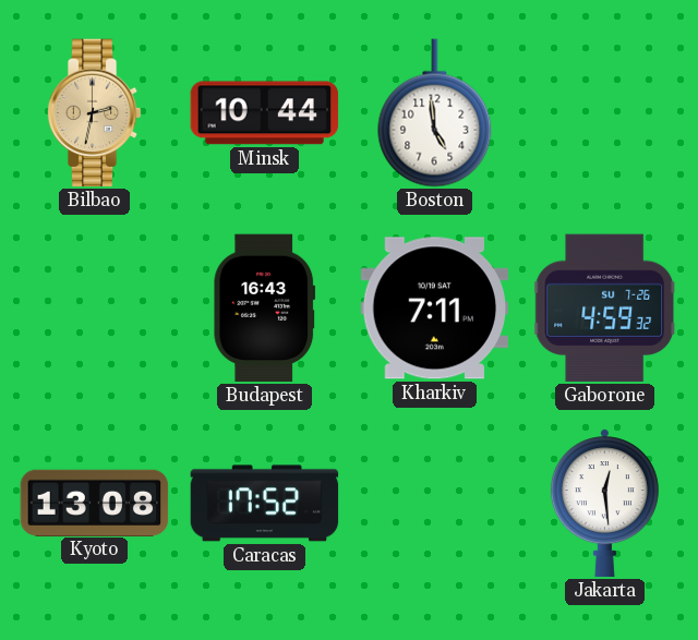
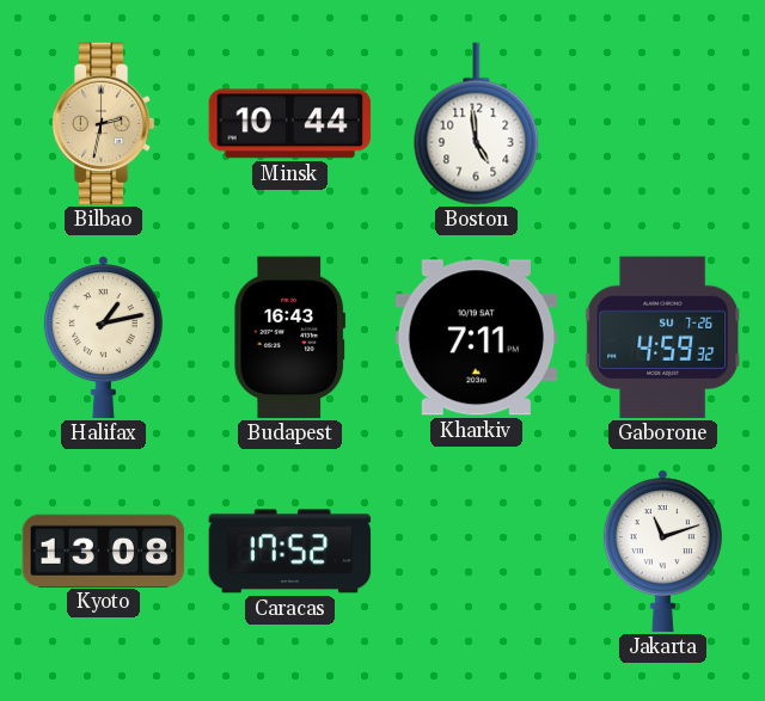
Halifax: none -> 1:13
Jakarta: 12:29 -> 11:12
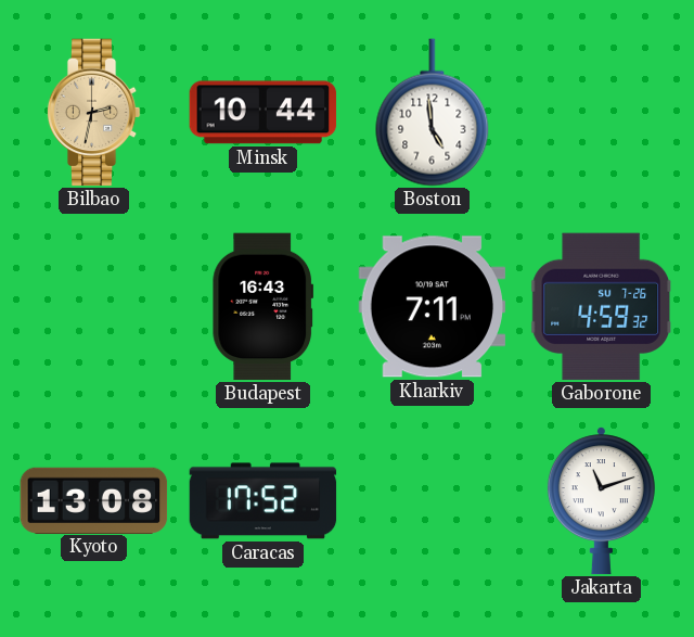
Halifax: 1:13 -> none
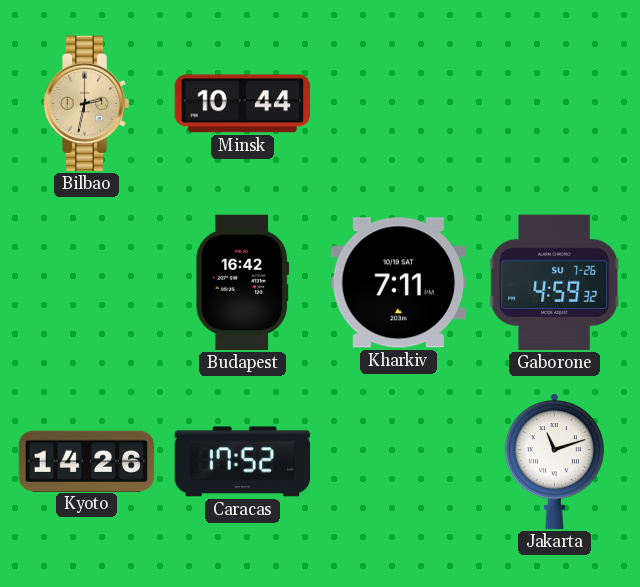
Boston: 4:59 -> none
Budapest: 16:43 -> 16:42
Kyoto: 13:08 -> 14:26
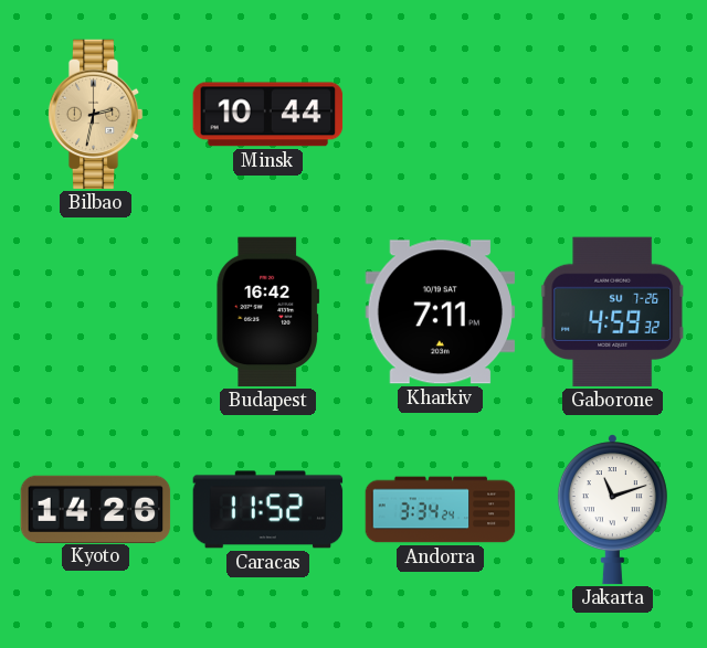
Caracas: 17:52 -> 11:52
Andorra: none -> 3:34
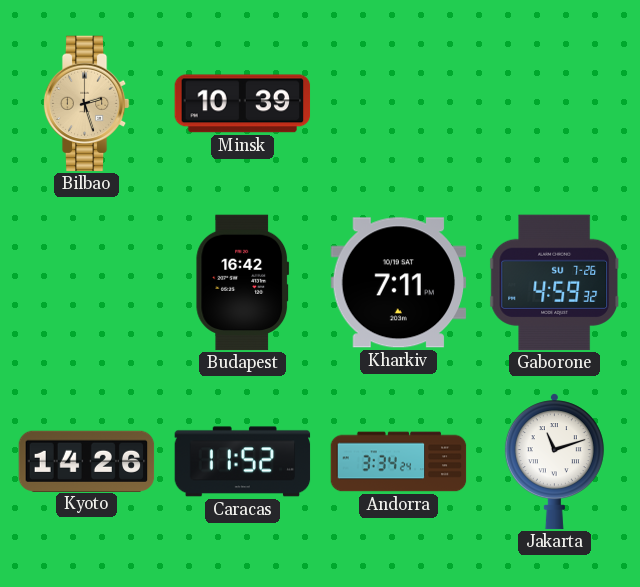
Bilbao: 2:32 -> 2:27
Minsk: 10:44 -> 10:39
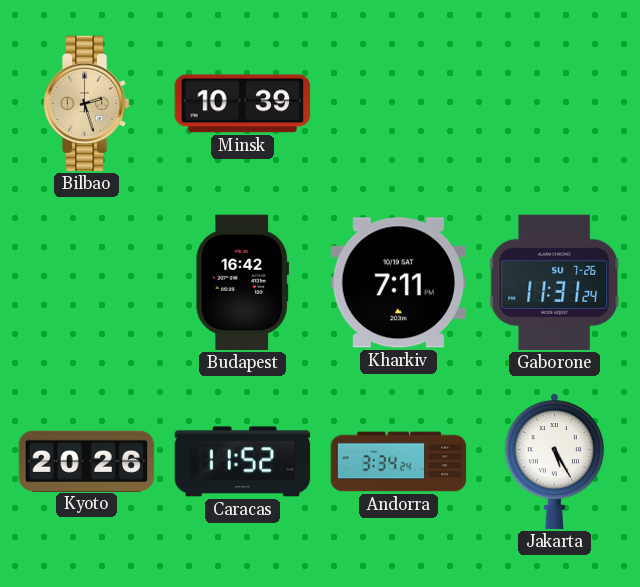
Gaborone: 4:59 -> 11:31
Kyoto: 14:26 -> 20:26
Jakarta: 11:12 -> 5:25
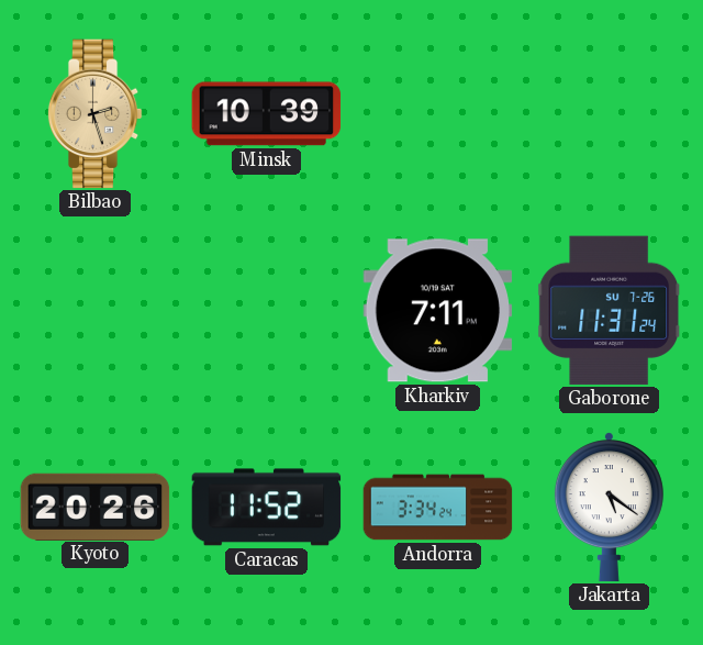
Budapest: 16:42 -> none
Jakarta: 5:25 -> 5:21
